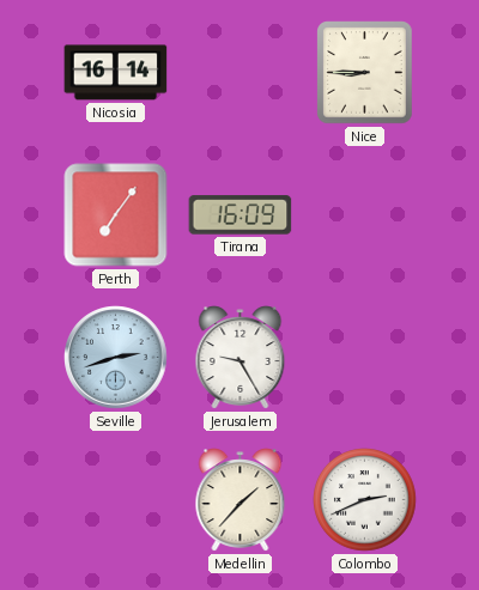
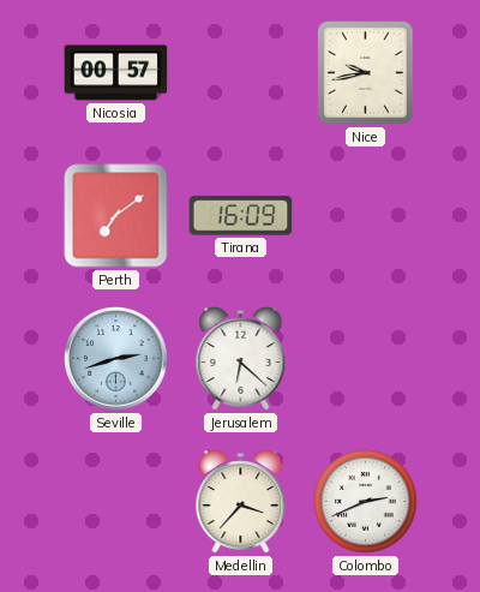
Nicosia: 16:14 -> 00:57
Nice: 8:45 -> 9:43
Perth: 7:06 -> 7:09
Jerusalem: 9:25 -> 6:22
Medellin: 1:37 -> 3:37
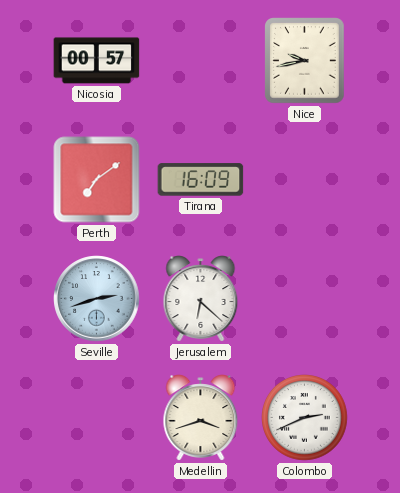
Medellin: 3:37 -> 3:42
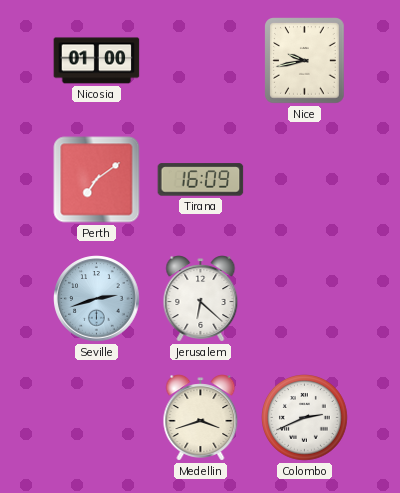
Nicosia: 00:57 -> 01:00
